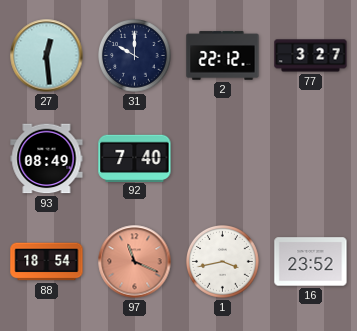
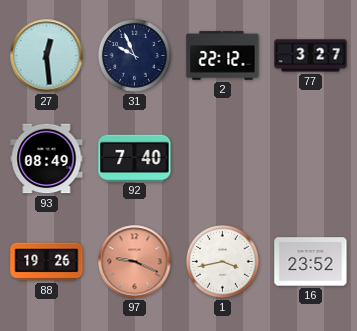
31: 10:00 -> 9:56
88: 18:54 -> 19:26
97: 11:19 -> 9:19
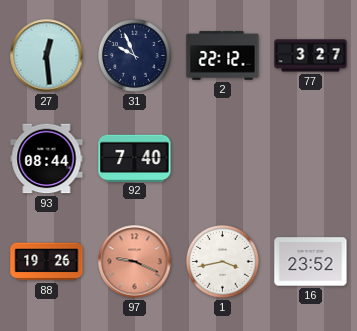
93: 08:49 -> 08:44
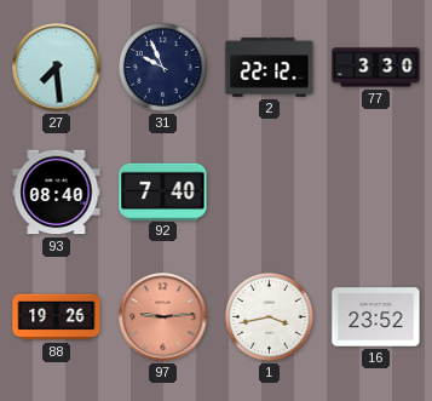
27: 12:29 -> 7:29
77: 3:27 -> 3:30
93: 08:44 -> 08:40
97: 9:19 -> 9:14
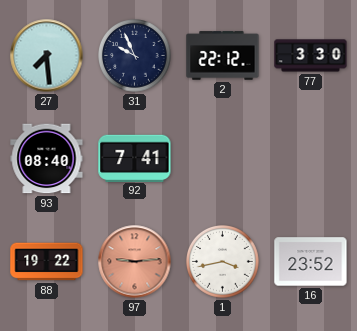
92: 7:40 -> 7:41
88: 19:26 -> 19:22
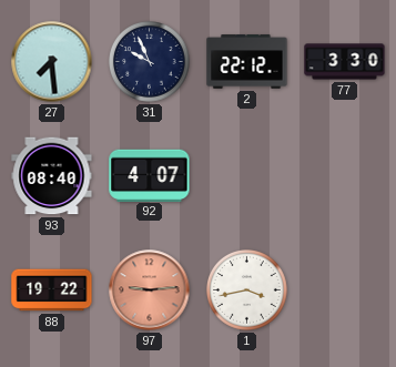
92: 7:41 -> 4:07
16: 23:52 -> none
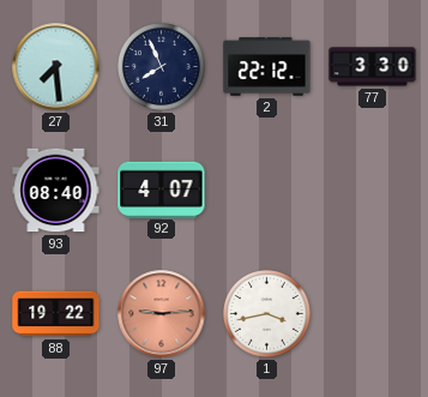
31: 9:56 -> 7:56
